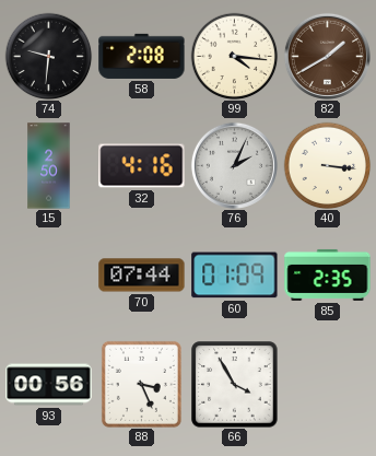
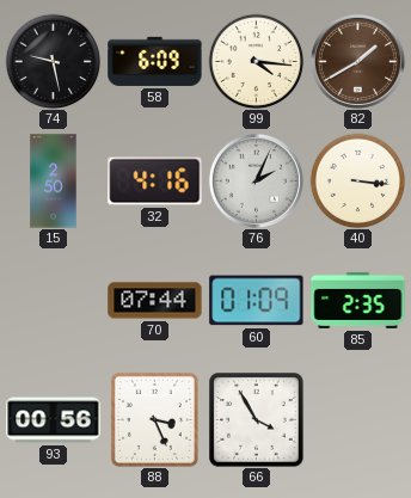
74: 9:31 -> 9:28
58: 2:08 -> 6:09
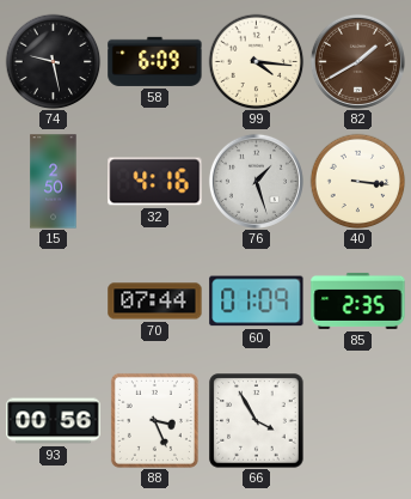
76: 2:04 -> 1:27
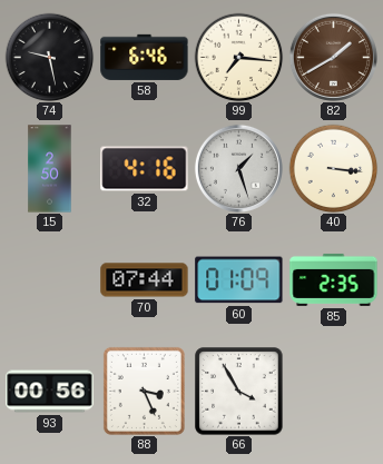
58: 6:09 -> 6:46
99: 4:16 -> 7:16
